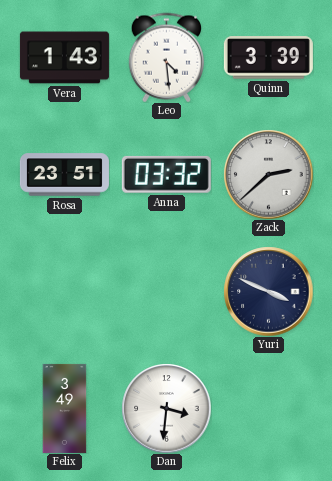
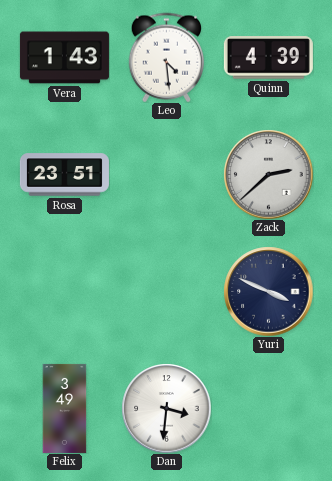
Quinn: 3:39 -> 4:39
Anna: 03:32 -> none
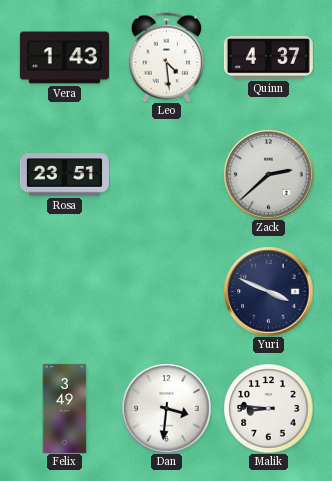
Quinn: 4:39 -> 4:37
Malik: none -> 8:46
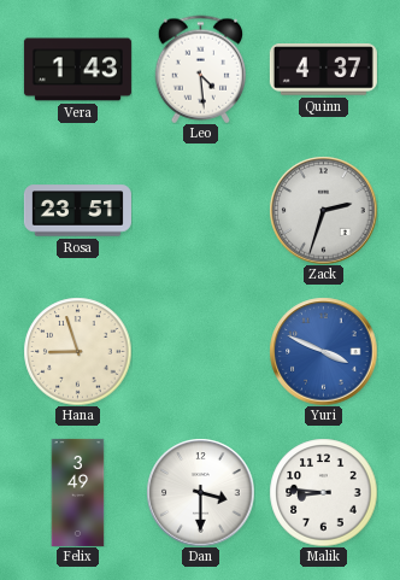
Zack: 2:38 -> 2:33
Hana: none -> 8:57
Yuri dial: navy -> blue
Dan: 3:31 -> 3:30
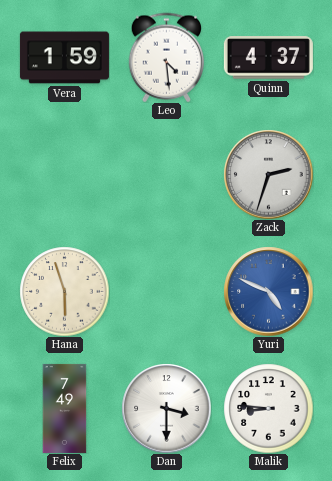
Vera: 1:43 -> 1:59
Rosa: 23:51 -> none
Hana: 8:57 -> 5:57
Yuri: 3:49 -> 4:49
Felix: 3:49 -> 7:49
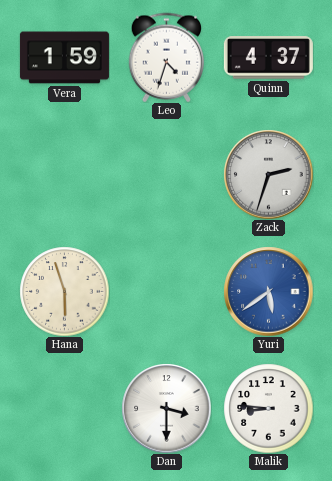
Leo: 4:29 -> 4:33
Yuri: 4:49 -> 5:39
Felix: 7:49 -> none
